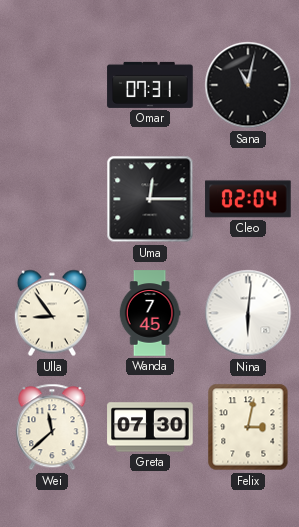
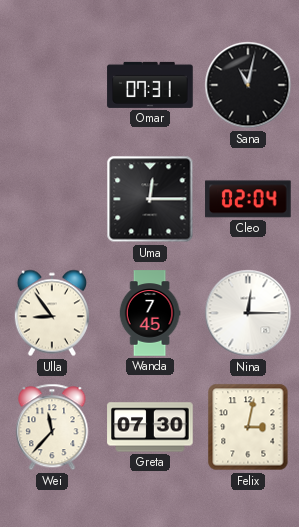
Nina: 6:01 -> 12:15
Wei: 11:38 -> 11:37
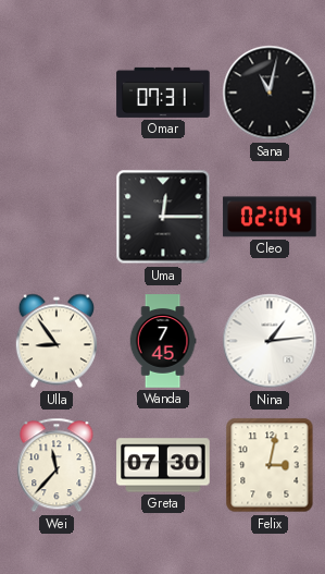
Nina: 12:15 -> 1:14
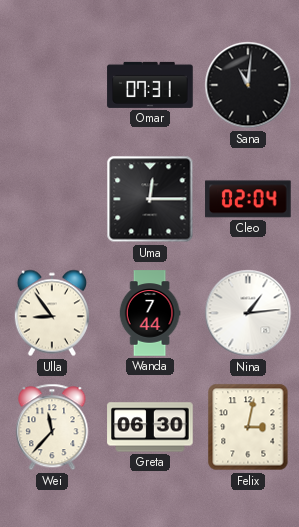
Sana: 11:02 -> 11:01
Wanda: 7:45 -> 7:44
Greta: 07:30 -> 06:30
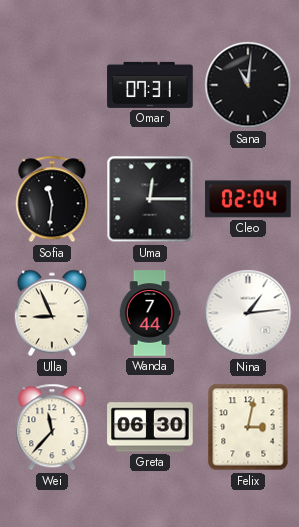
Sofia: none -> 11:31
Ulla: 8:54 -> 8:56
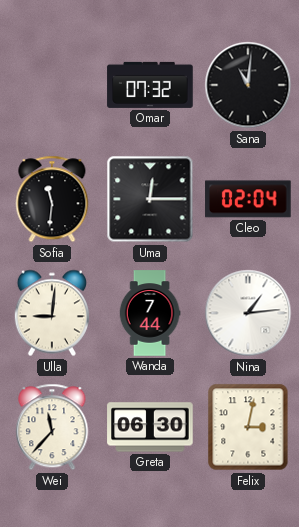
Omar: 07:31 -> 07:32
Ulla: 8:56 -> 9:01
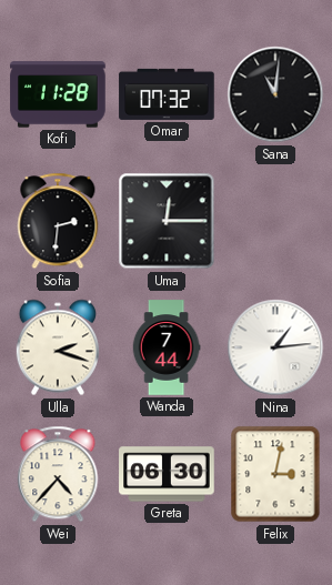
Kofi: none -> 11:28
Sofia: 11:31 -> 2:31
Cleo: 02:04 -> none
Ulla: 9:01 -> 2:18
Wei: 11:37 -> 4:37
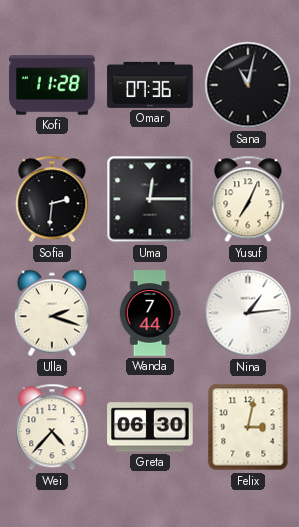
Omar: 07:32 -> 07:36
Sana: 11:01 -> 11:02
Yusuf: none -> 7:04
